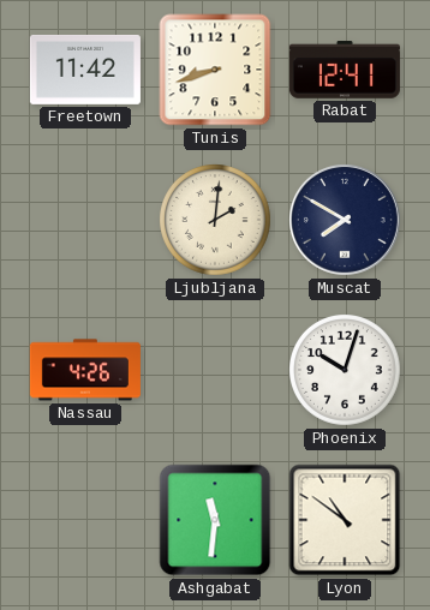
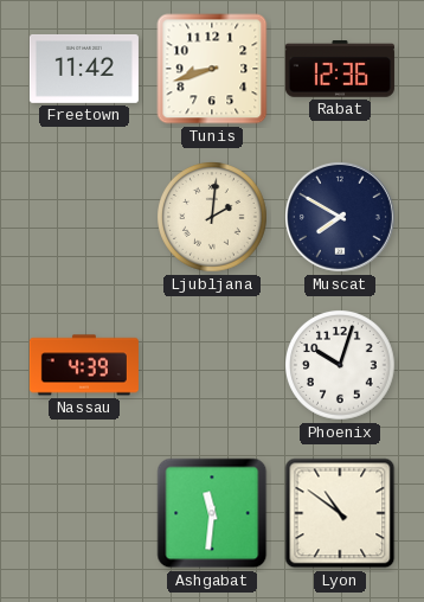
Rabat: 12:41 -> 12:36
Nassau: 4:26 -> 4:39
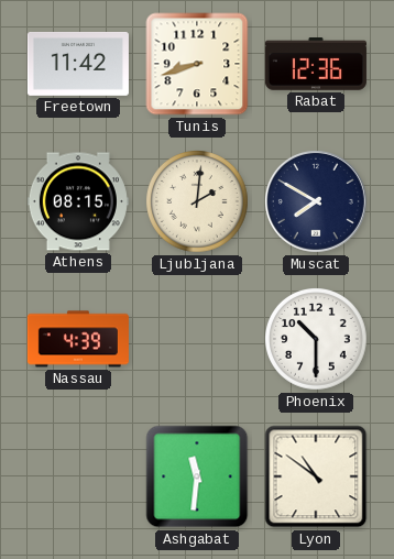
Athens: none -> 08:15
Phoenix: 10:03 -> 10:30
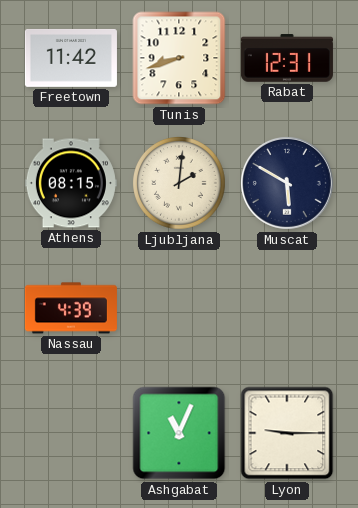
Rabat: 12:36 -> 12:31
Muscat: 7:50 -> 5:50
Phoenix: 10:30 -> none
Ashgabat: 11:31 -> 11:04
Lyon: 10:51 -> 9:15
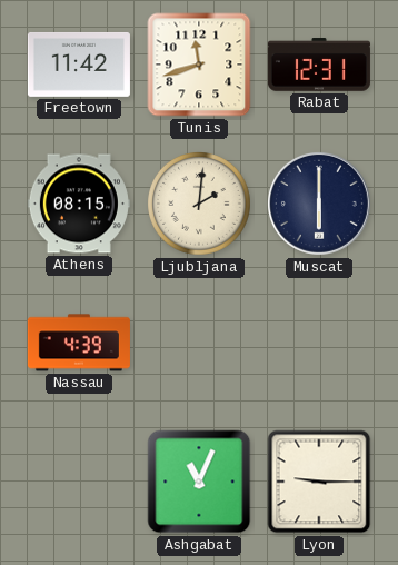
Tunis: 8:42 -> 11:42
Muscat: 5:50 -> 6:00
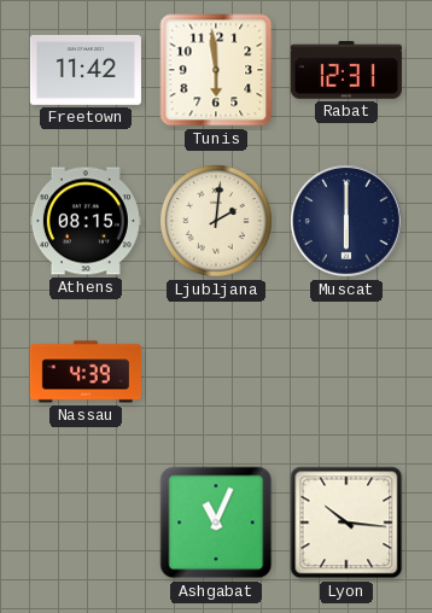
Tunis: 11:42 -> 5:59
Lyon: 9:15 -> 10:16
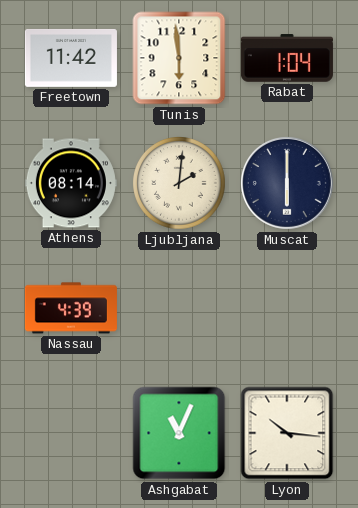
Rabat: 12:31 -> 1:04
Athens: 08:15 -> 08:14
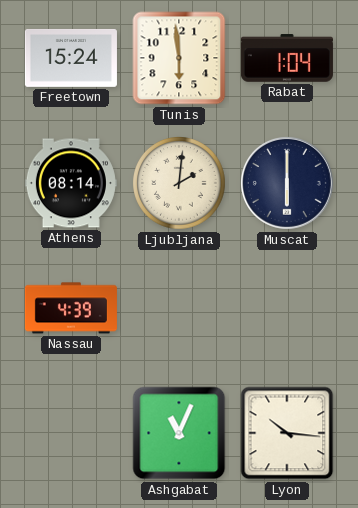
Freetown: 11:42 -> 15:24
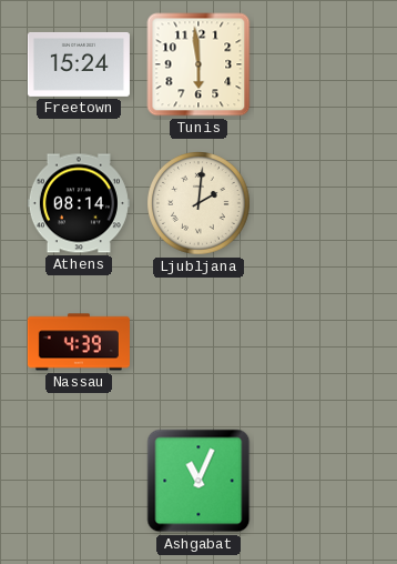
Rabat: 1:04 -> none
Muscat: 6:00 -> none
Lyon: 10:16 -> none
